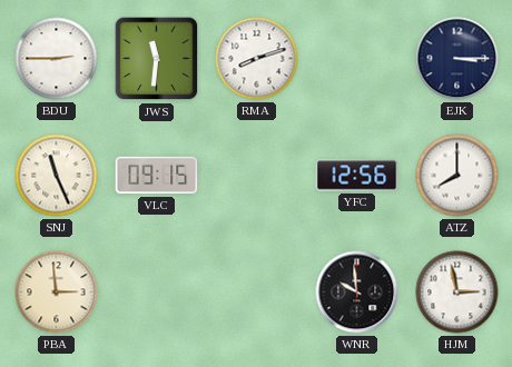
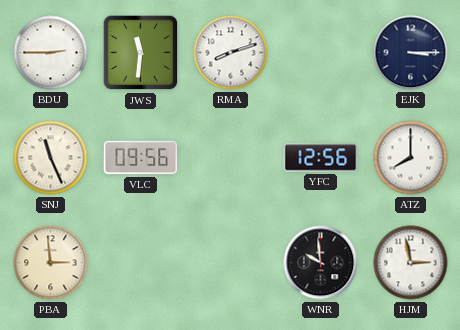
VLC: 09:15 -> 09:56
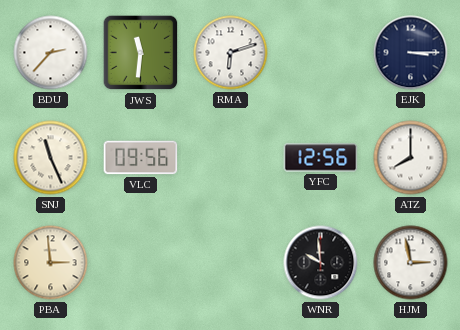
BDU: 2:45 -> 2:37
RMA: 8:12 -> 6:12
